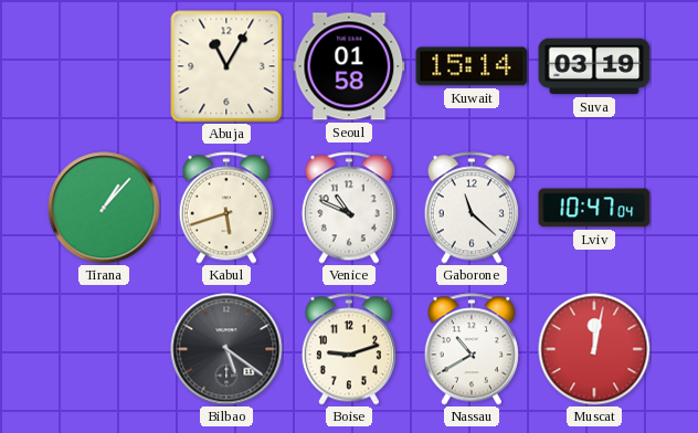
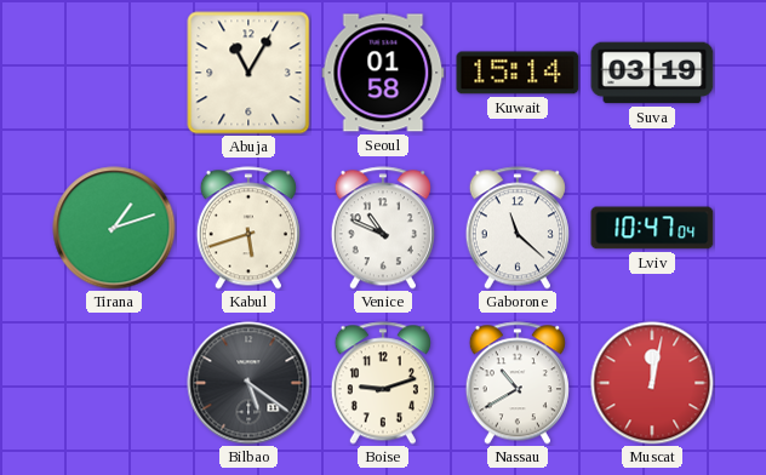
Tirana: 1:07 -> 1:12
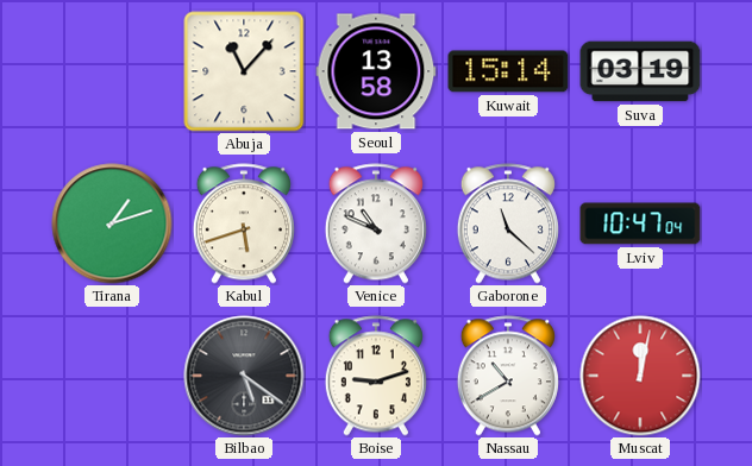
Abuja: 11:05 -> 11:07
Seoul: 01:58 -> 13:58
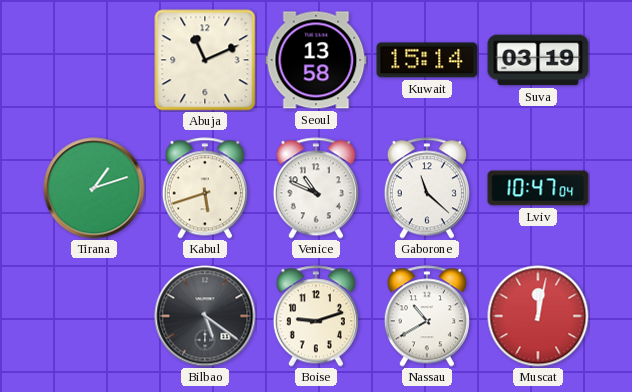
Abuja: 11:07 -> 11:11
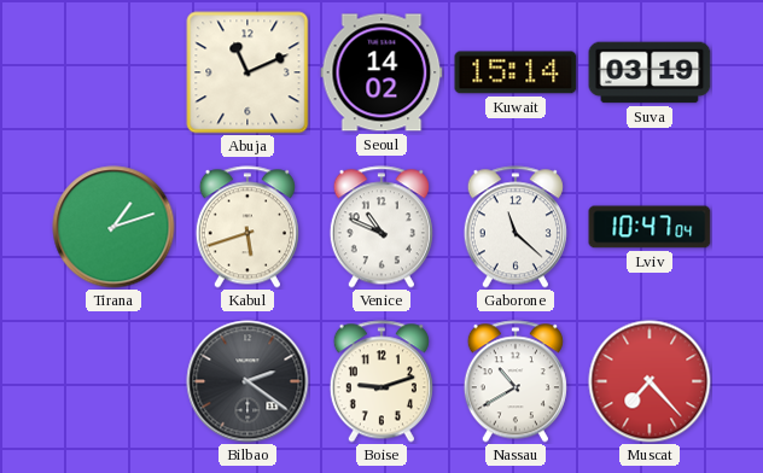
Seoul: 13:58 -> 14:02
Bilbao: 5:21 -> 2:21
Muscat: 12:02 -> 7:23
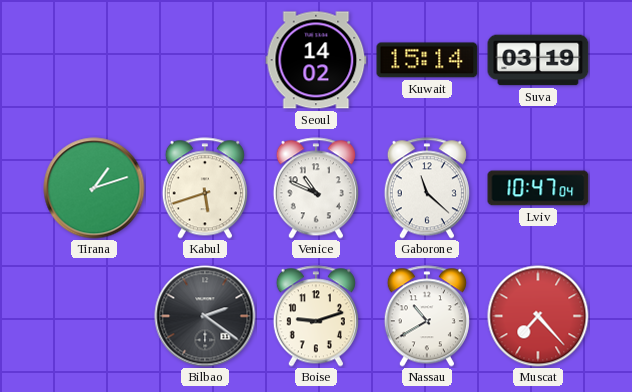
Abuja: 11:11 -> none
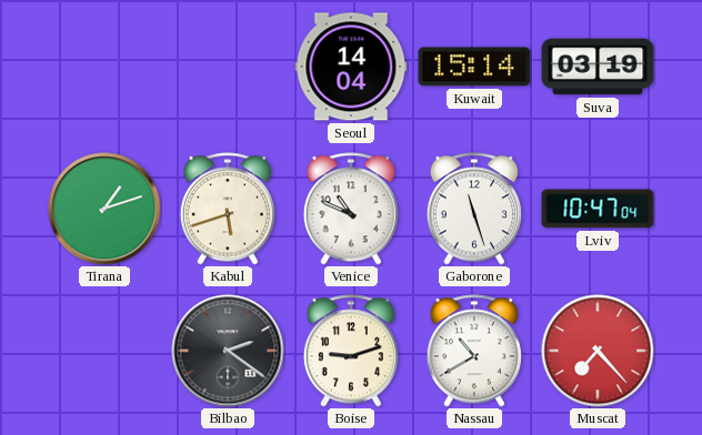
Seoul: 14:02 -> 14:04
Gaborone: 11:22 -> 11:27
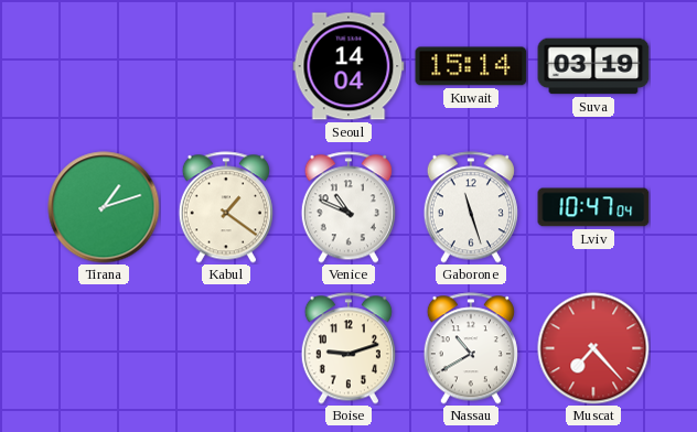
Kabul: 5:42 -> 1:21
Bilbao: 2:21 -> none
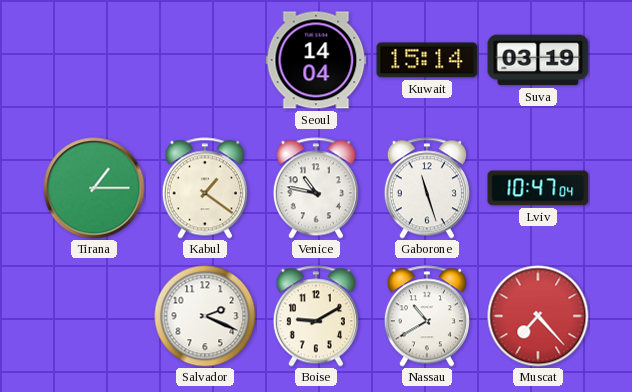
Tirana: 1:12 -> 1:15
Venice: 10:49 -> 10:47
Salvador: none -> 2:19
Boise: 9:12 -> 9:10
